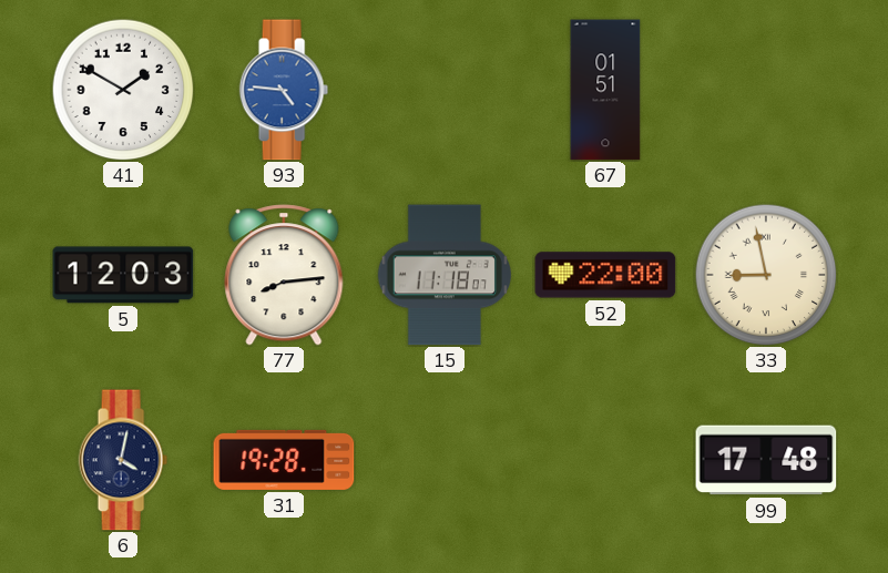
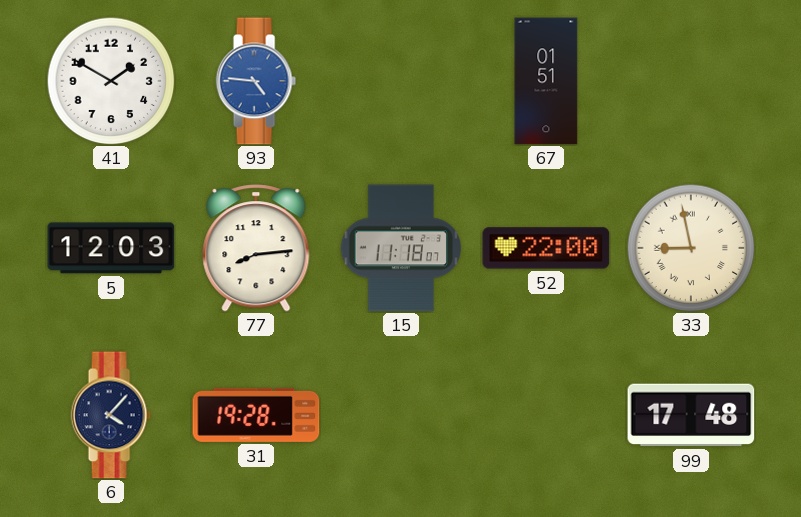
6: 4:02 -> 4:07
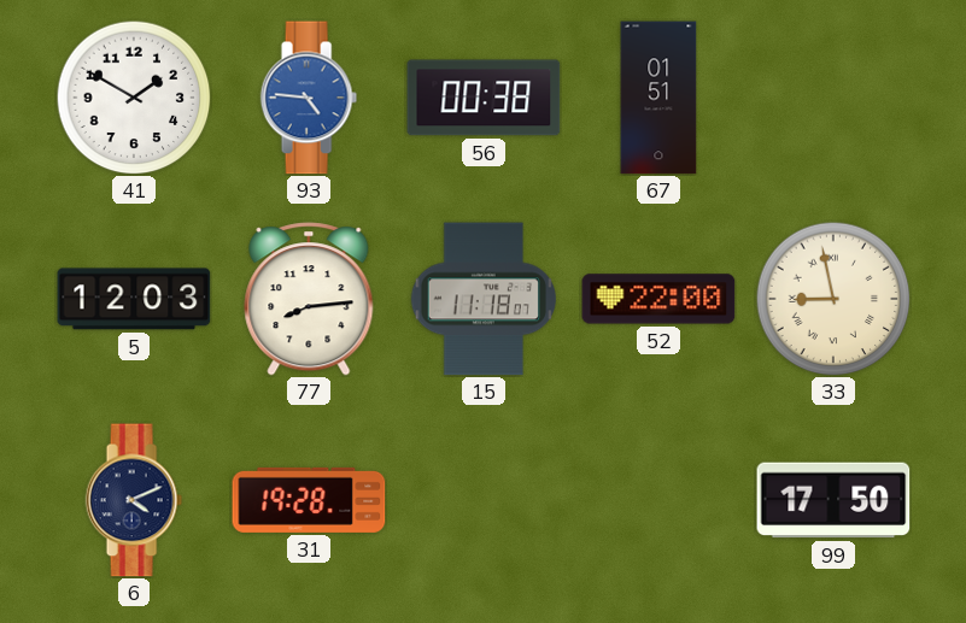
56: none -> 00:38
6: 4:07 -> 4:11
99: 17:48 -> 17:50
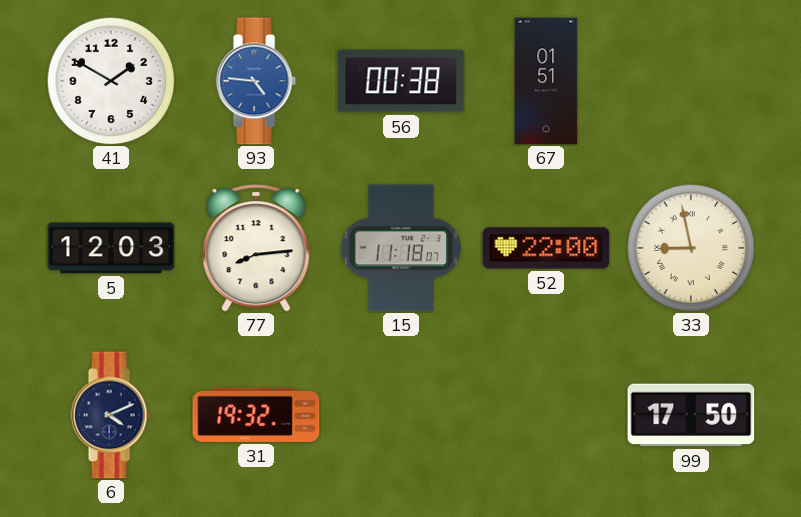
31: 19:28 -> 19:32
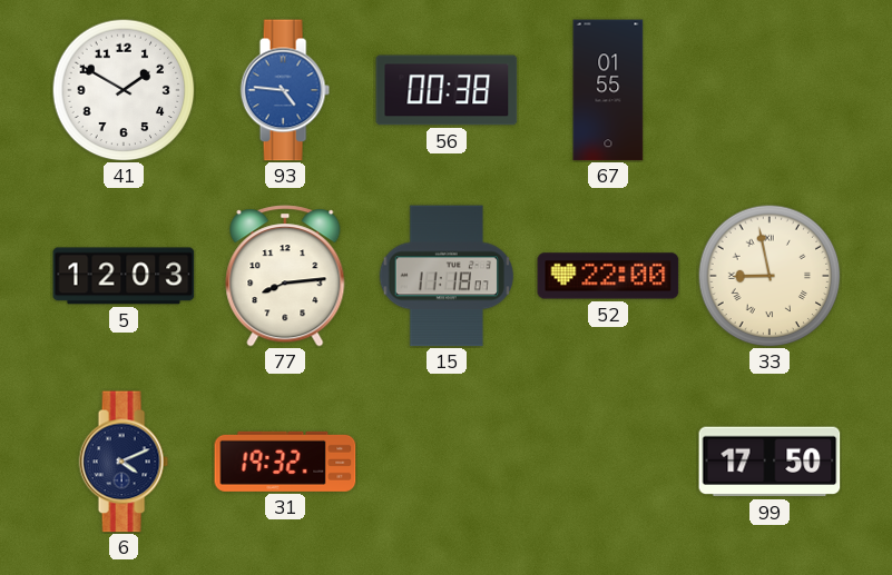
67: 01:51 -> 01:55
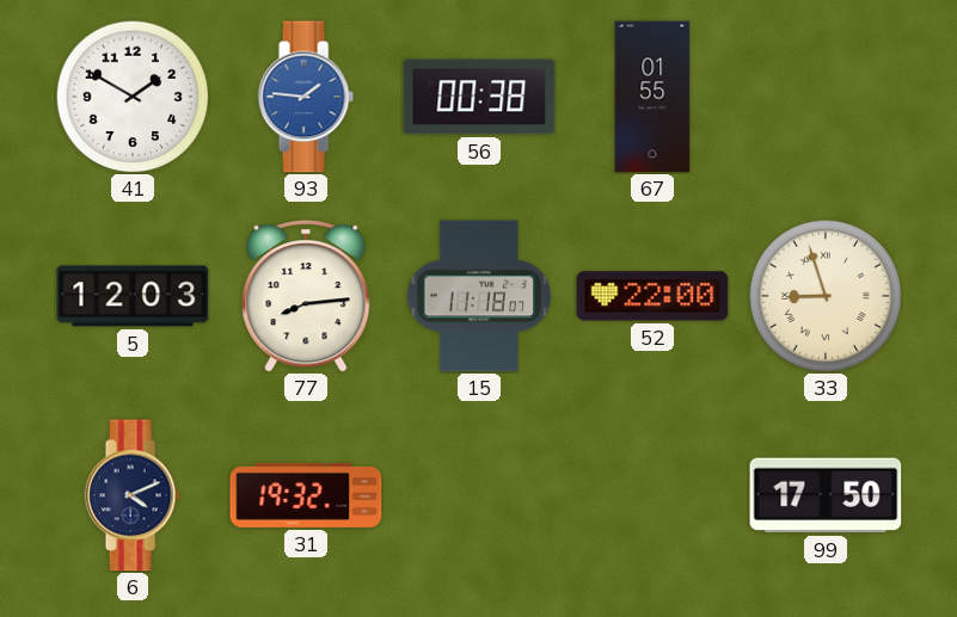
93: 4:46 -> 1:46
33: 8:58 -> 8:57
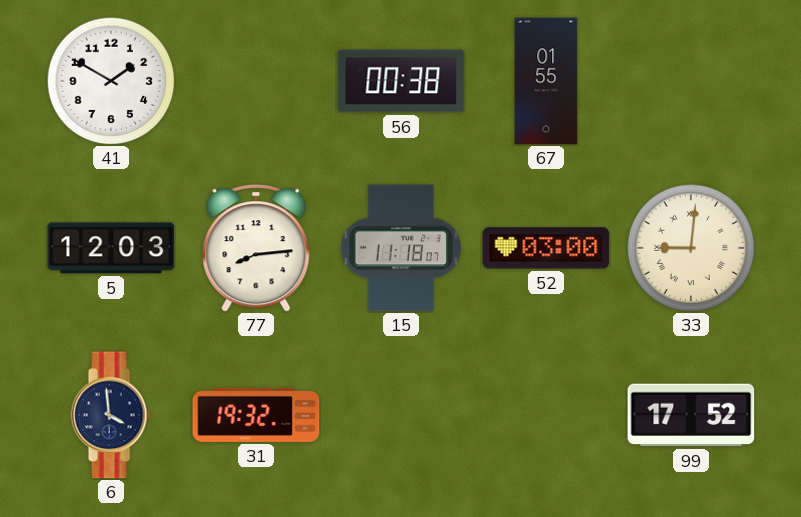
93: 1:46 -> none
52: 22:00 -> 03:00
33: 8:57 -> 9:01
6: 4:11 -> 3:59
99: 17:50 -> 17:52
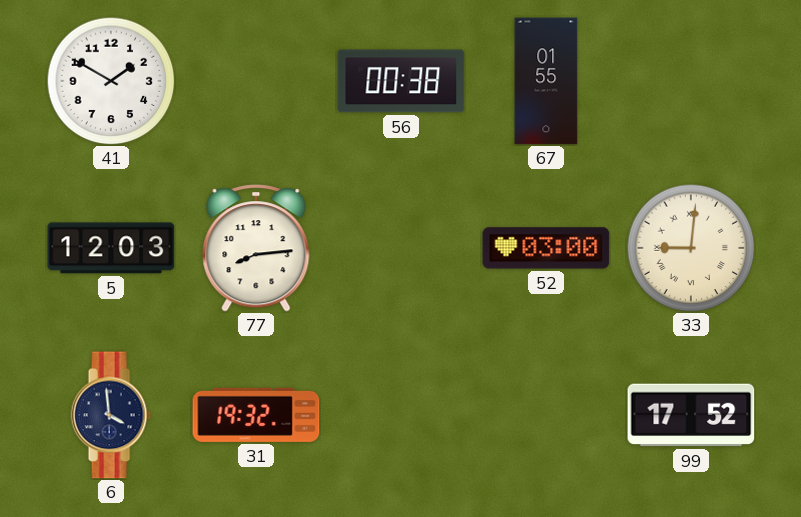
15: 11:18 -> none
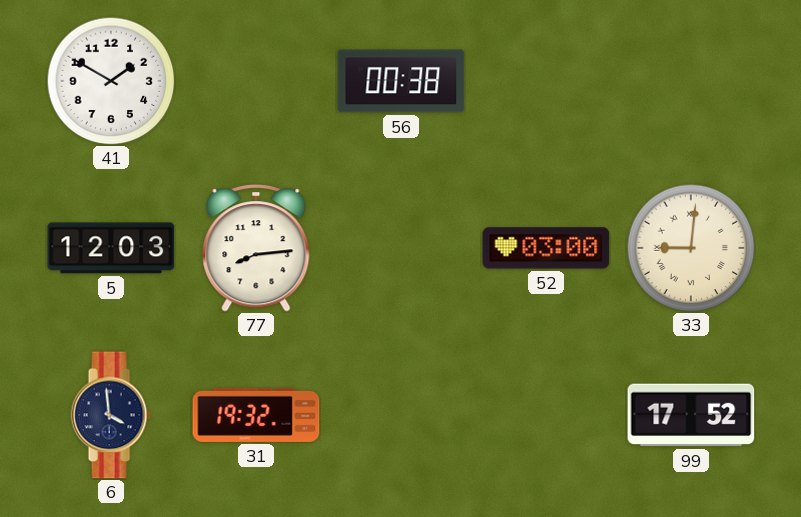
67: 01:55 -> none
